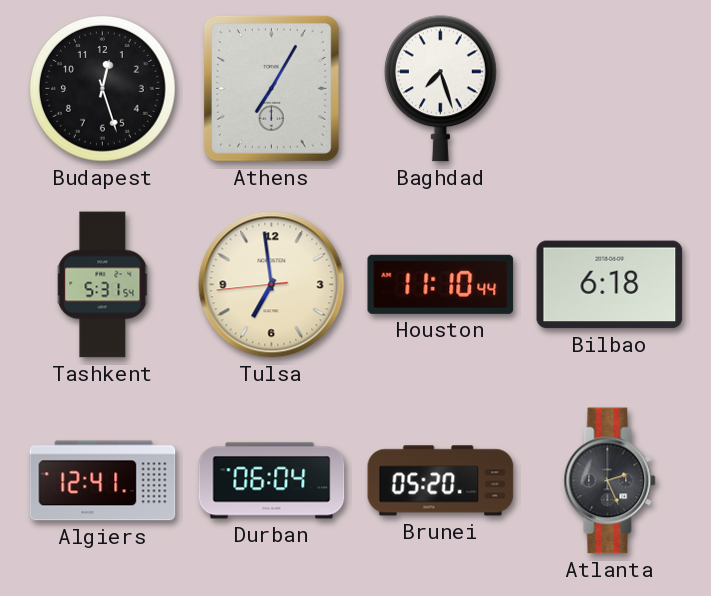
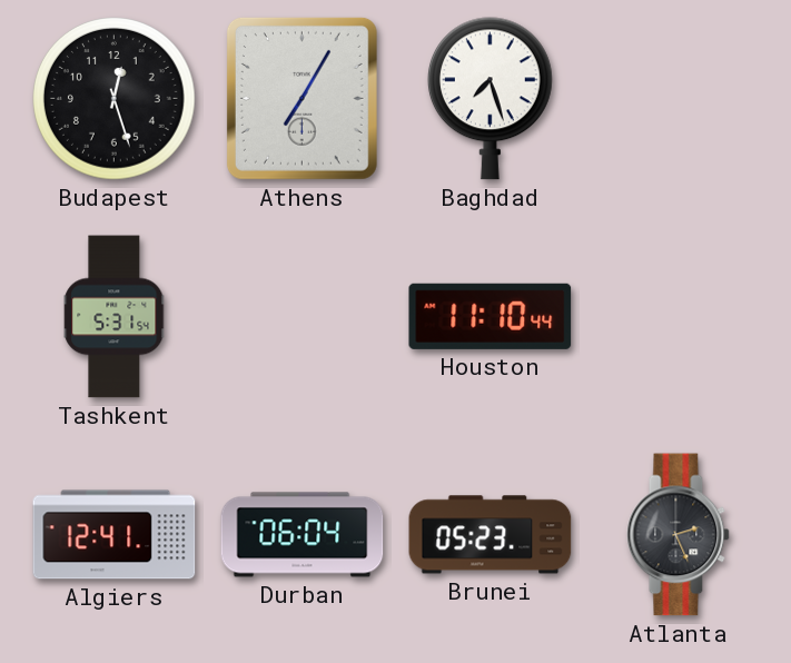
Tulsa: 6:58 -> none
Bilbao: 6:18 -> none
Brunei: 05:20 -> 05:23
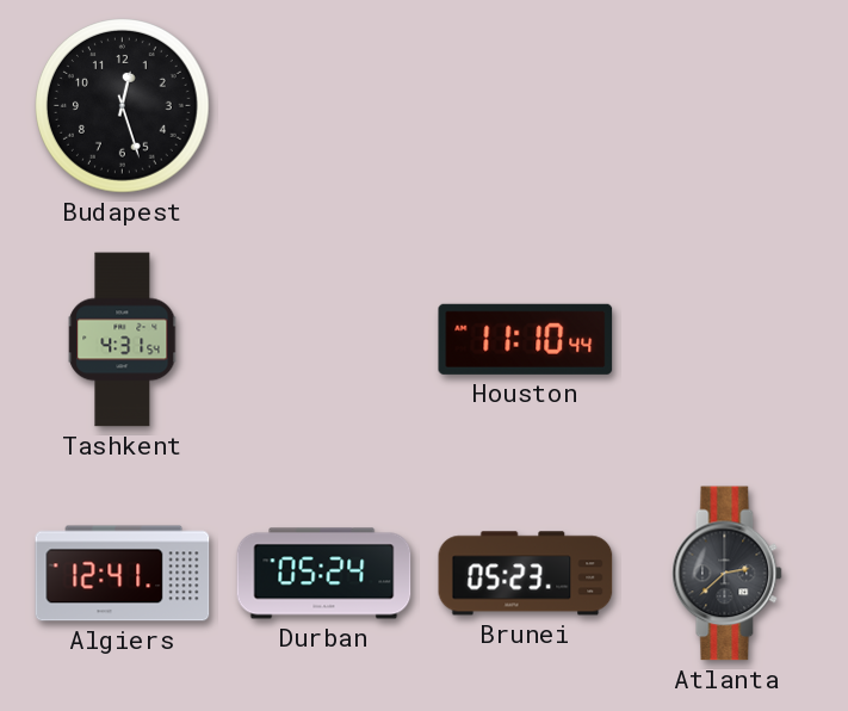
Athens: 7:05 -> none
Baghdad: 7:27 -> none
Tashkent: 5:31 -> 4:31
Durban: 06:04 -> 05:24
Atlanta: 2:26 -> 2:38
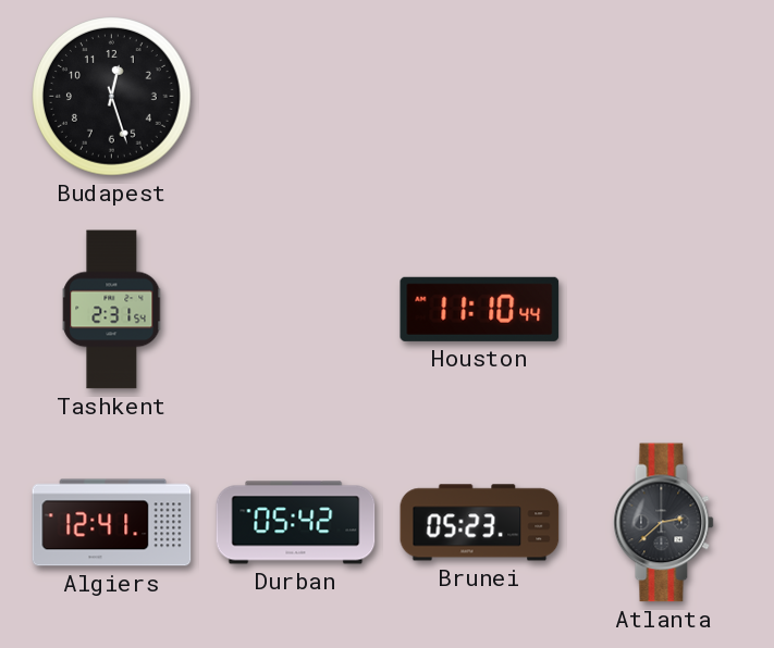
Tashkent: 4:31 -> 2:31
Durban: 05:24 -> 05:42
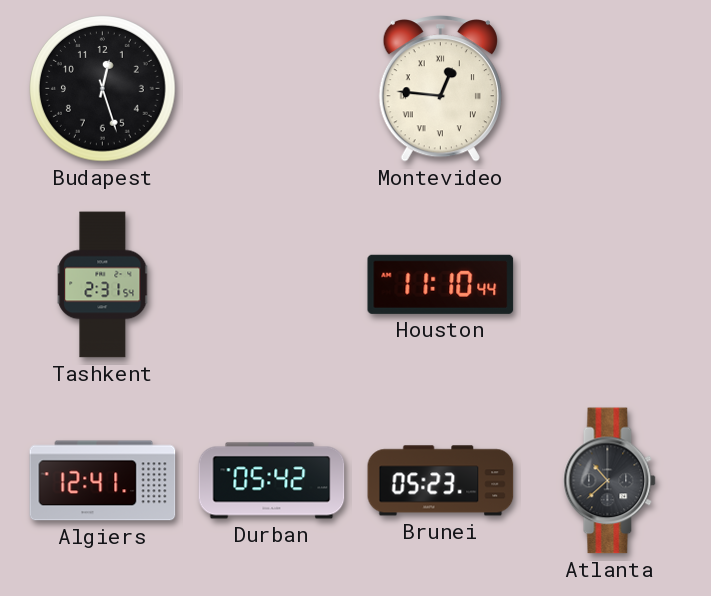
Montevideo: none -> 12:46
Atlanta: 2:38 -> 10:38
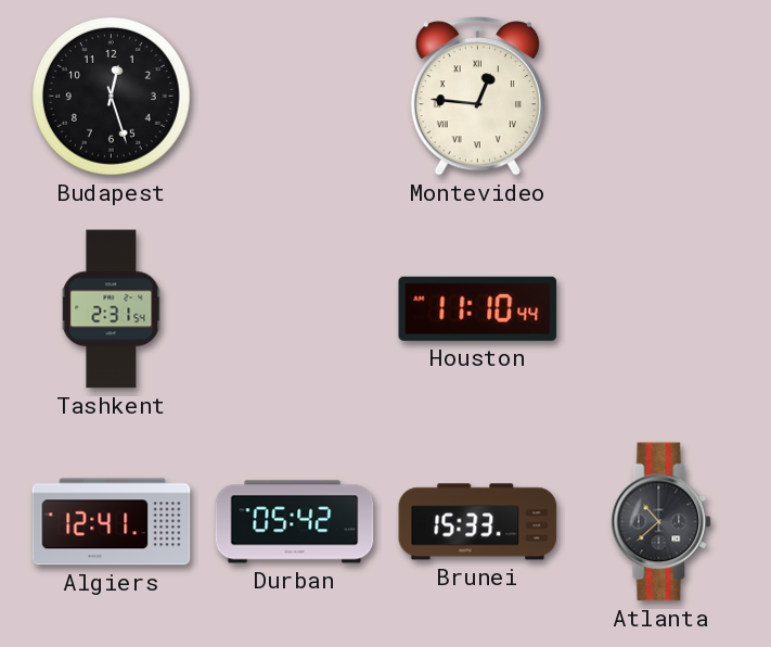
Brunei: 05:23 -> 15:33
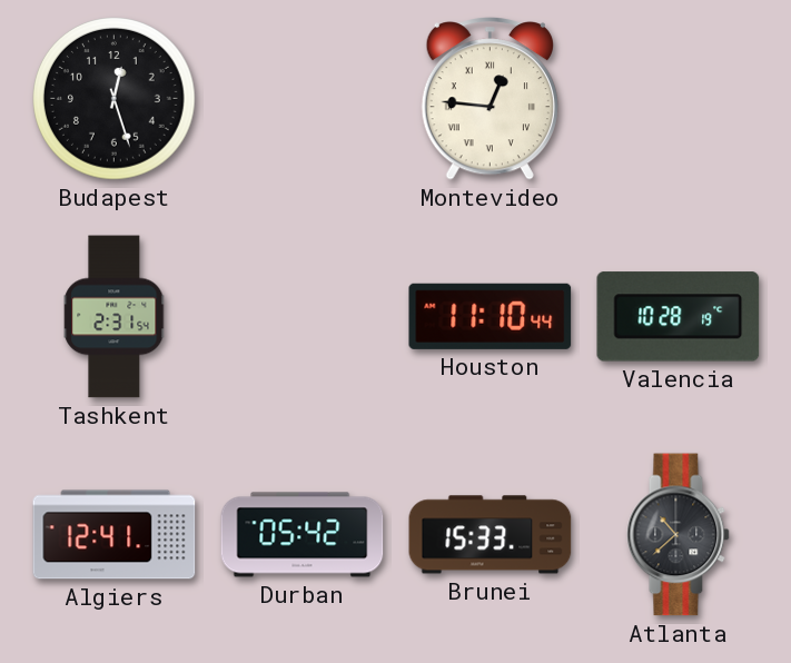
Valencia: none -> 10:28
